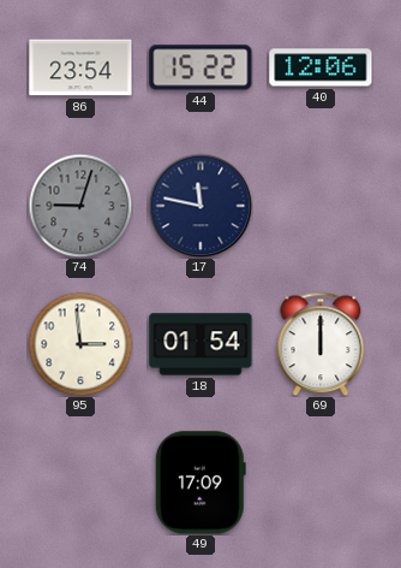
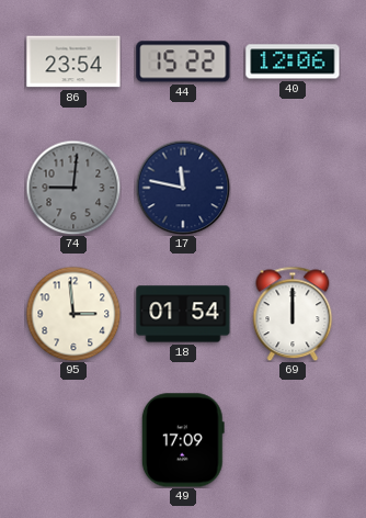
74: 9:03 -> 9:01
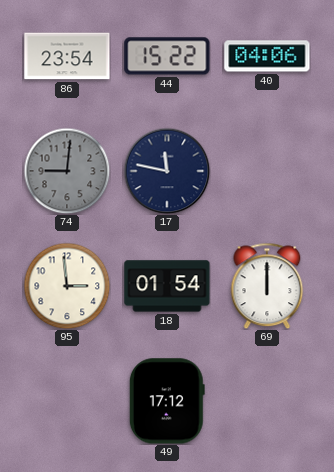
40: 12:06 -> 04:06
49: 17:09 -> 17:12
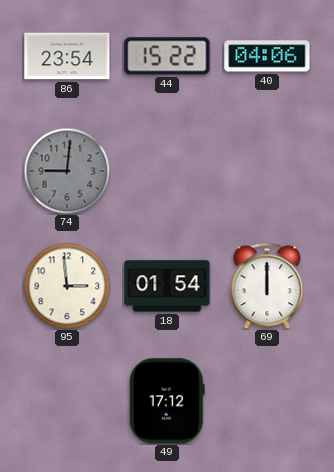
17: 11:47 -> none
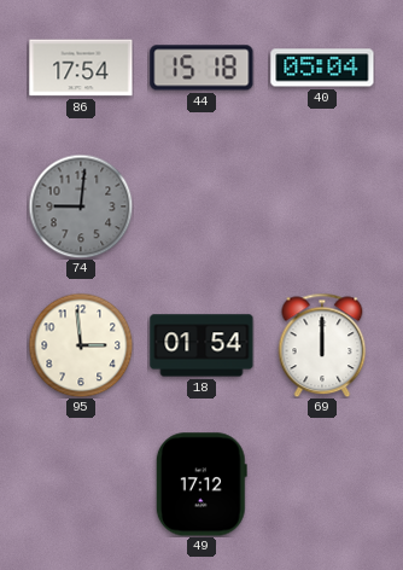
86: 23:54 -> 17:54
44: 15:22 -> 15:18
40: 04:06 -> 05:04
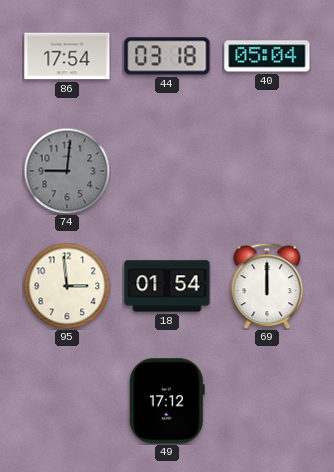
44: 15:18 -> 03:18
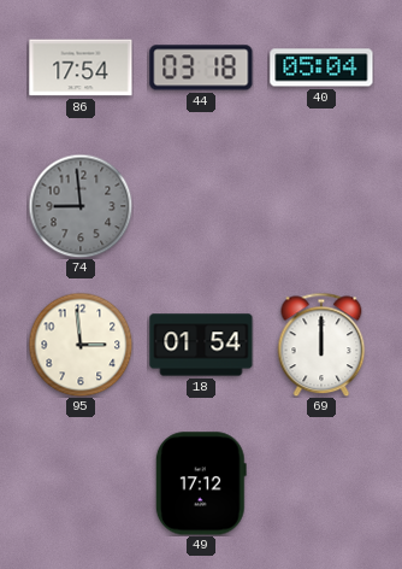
74: 9:01 -> 8:59
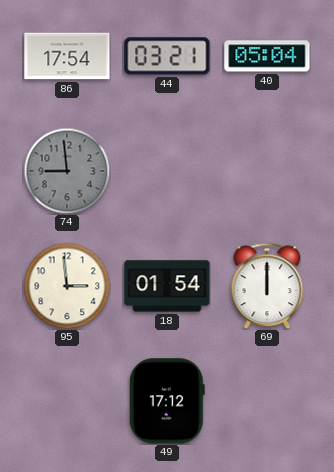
44: 03:18 -> 03:21
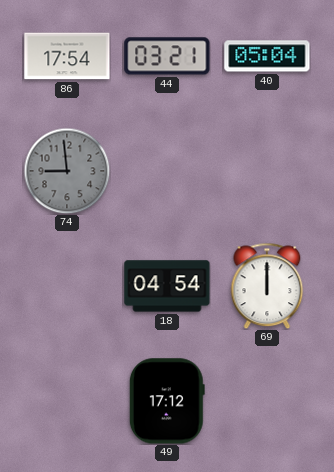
95: 2:59 -> none
18: 01:54 -> 04:54
